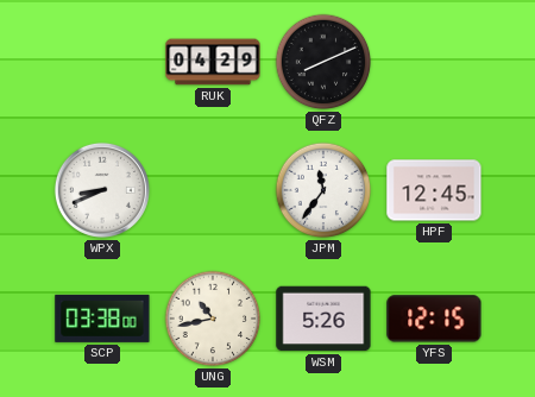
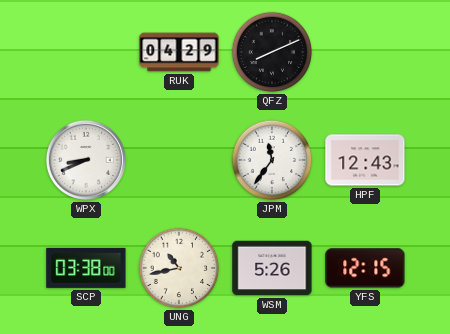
HPF: 12:45 -> 12:43
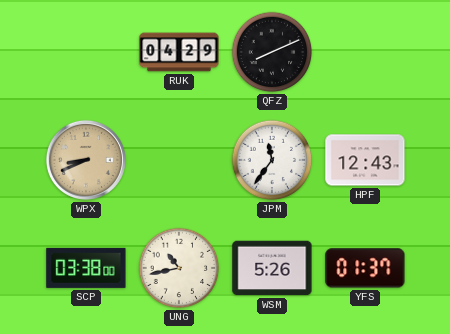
WPX dial: white -> champagne
YFS: 12:15 -> 01:37
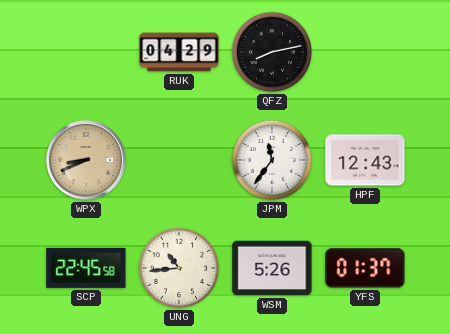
QFZ: 8:11 -> 8:13
SCP: 03:38 -> 22:45
UNG: 10:43 -> 10:44
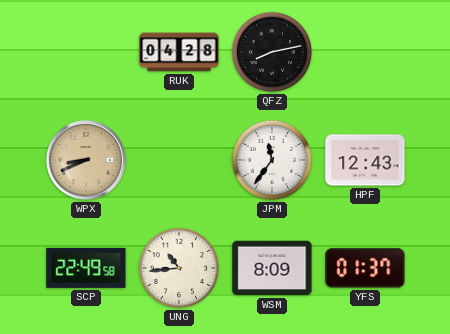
RUK: 04:29 -> 04:28
SCP: 22:45 -> 22:49
WSM: 5:26 -> 8:09
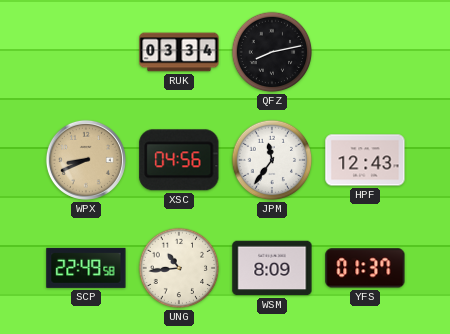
RUK: 04:28 -> 03:34
XSC: none -> 04:56
